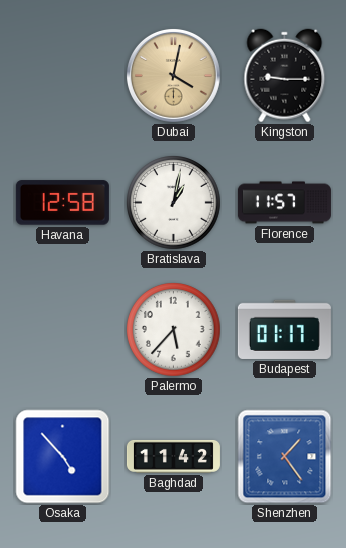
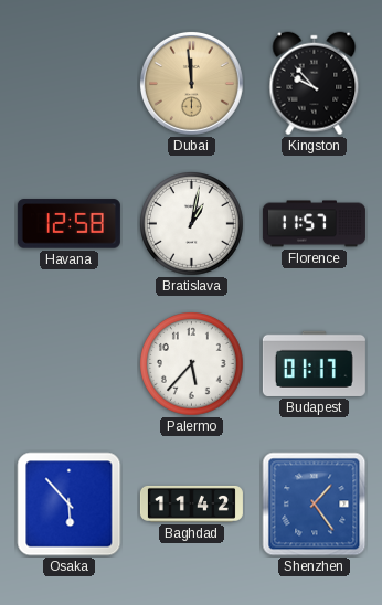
Dubai: 4:02 -> 11:59
Kingston: 9:15 -> 9:53
Osaka: 4:53 -> 5:53
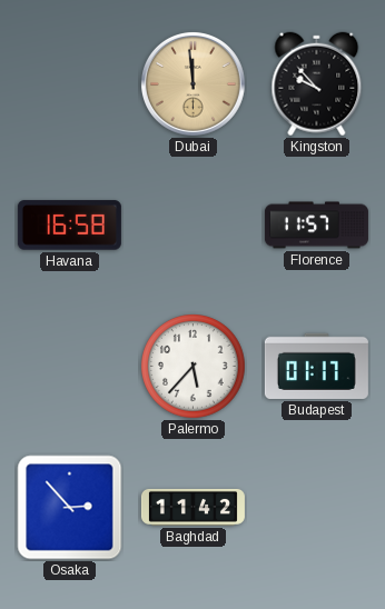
Havana: 12:58 -> 16:58
Bratislava: 1:02 -> none
Osaka: 5:53 -> 2:53
Shenzhen: 1:24 -> none
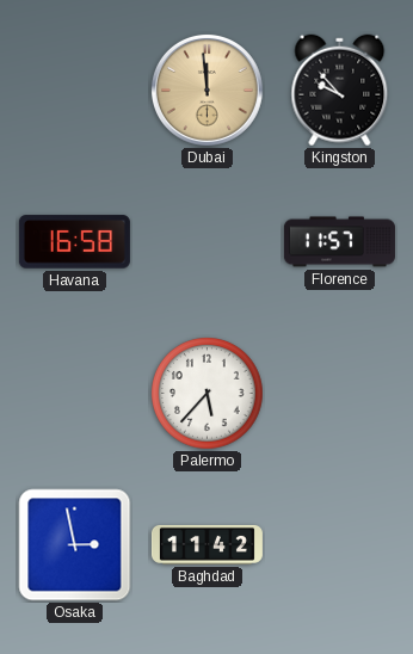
Budapest: 01:17 -> none
Osaka: 2:53 -> 2:58
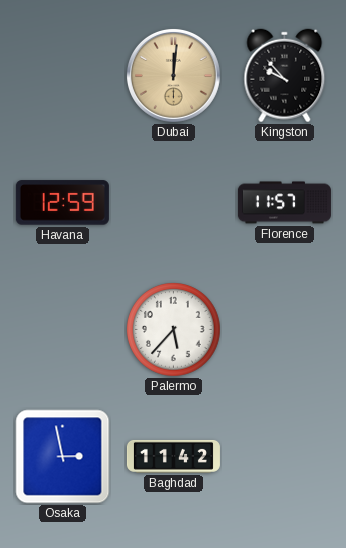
Dubai: 11:59 -> 12:01
Havana: 16:58 -> 12:59
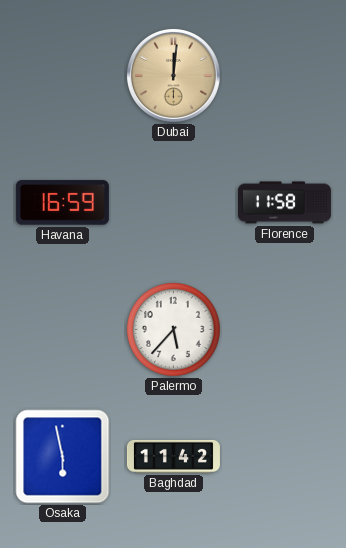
Kingston: 9:53 -> none
Havana: 12:59 -> 16:59
Florence: 11:57 -> 11:58
Osaka: 2:58 -> 5:58
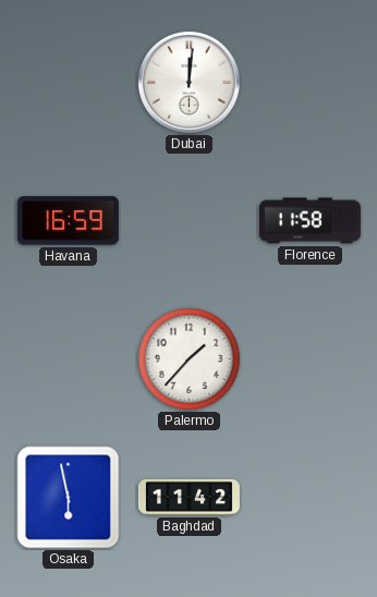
Dubai dial: champagne -> white
Palermo: 5:37 -> 1:37
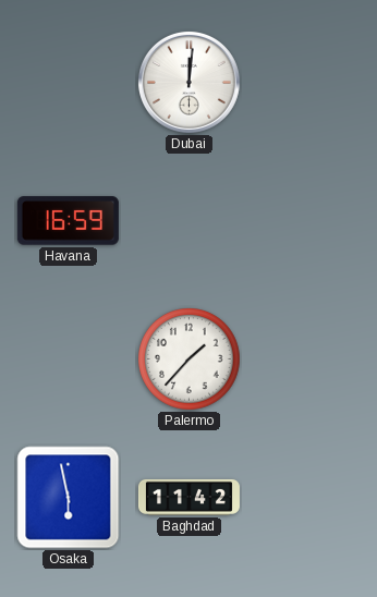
Florence: 11:58 -> none
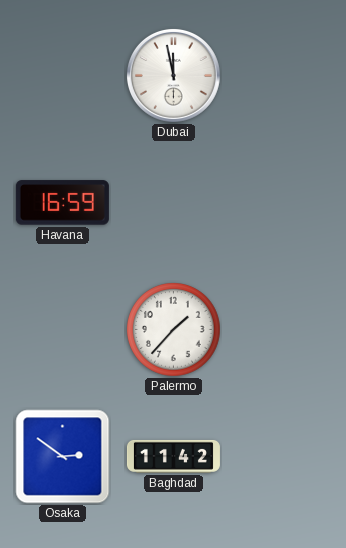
Dubai: 12:01 -> 11:58
Osaka: 5:58 -> 2:51
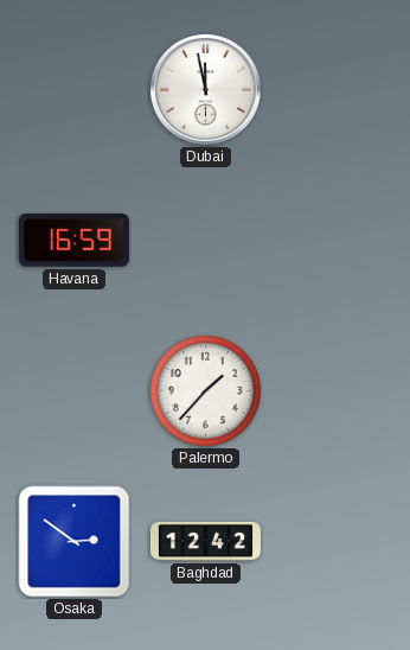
Baghdad: 11:42 -> 12:42
